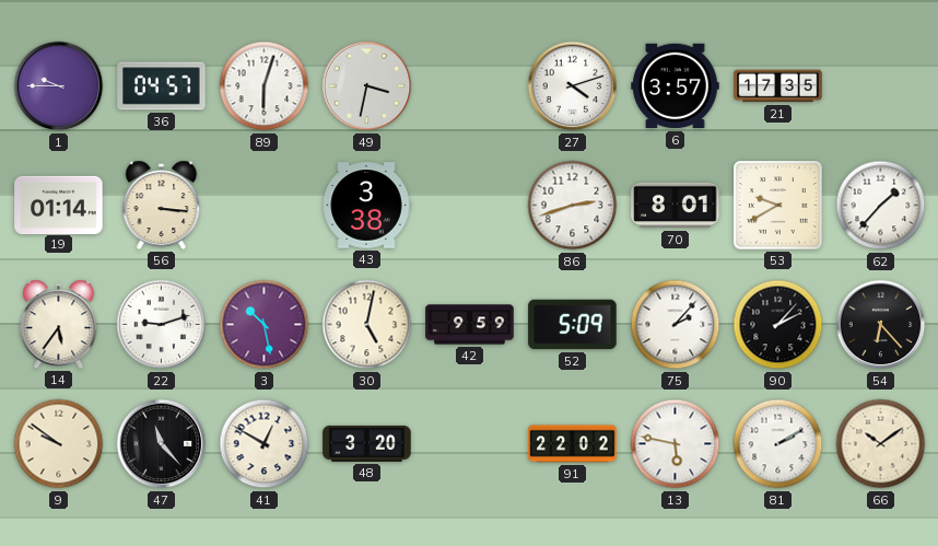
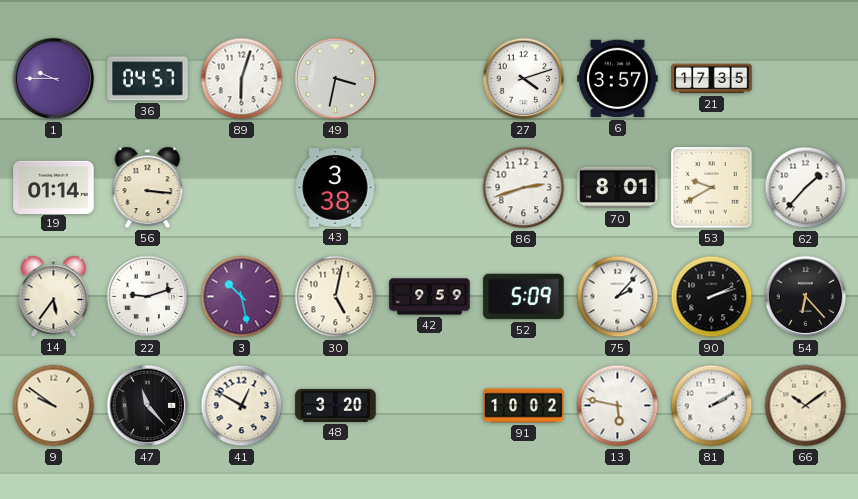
90: 2:07 -> 2:12
91: 22:02 -> 10:02
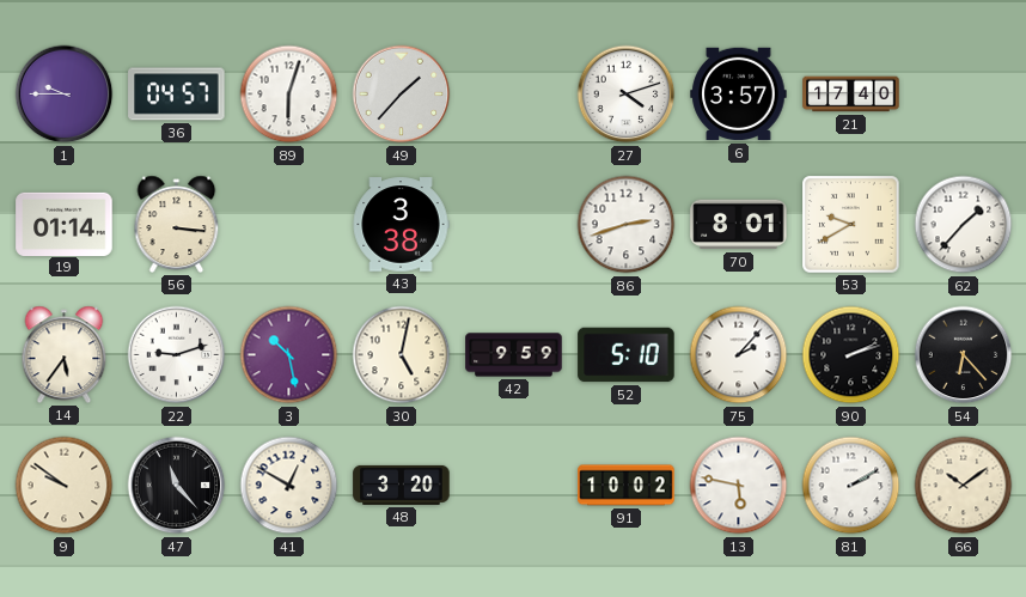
49: 3:32 -> 1:37
21: 17:35 -> 17:40
52: 5:09 -> 5:10
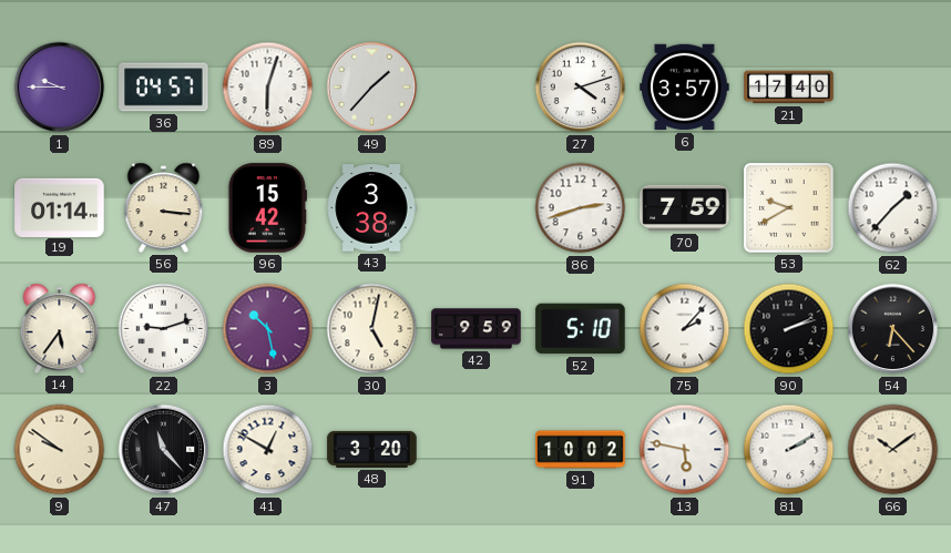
96: none -> 15:42
70: 8:01 -> 7:59
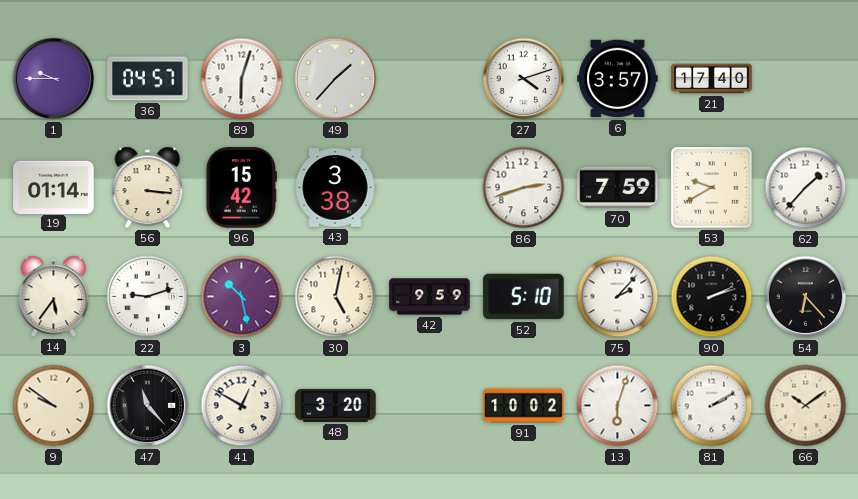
13: 5:47 -> 6:03
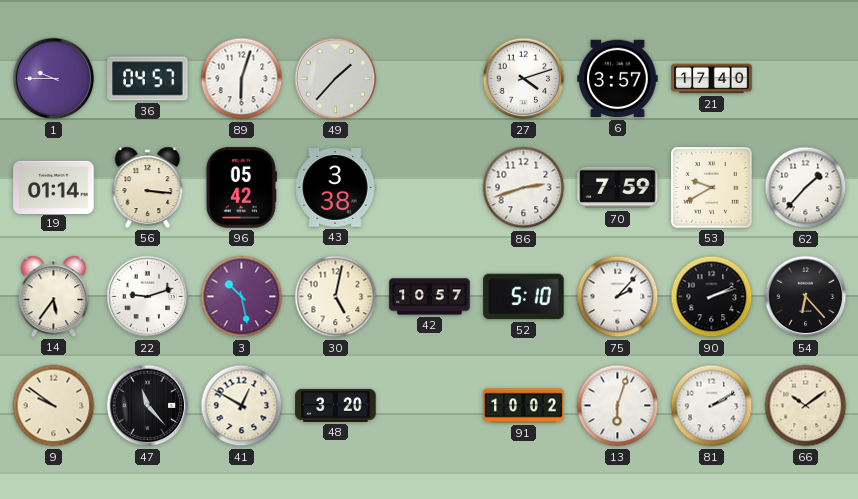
96: 15:42 -> 05:42
42: 9:59 -> 10:57
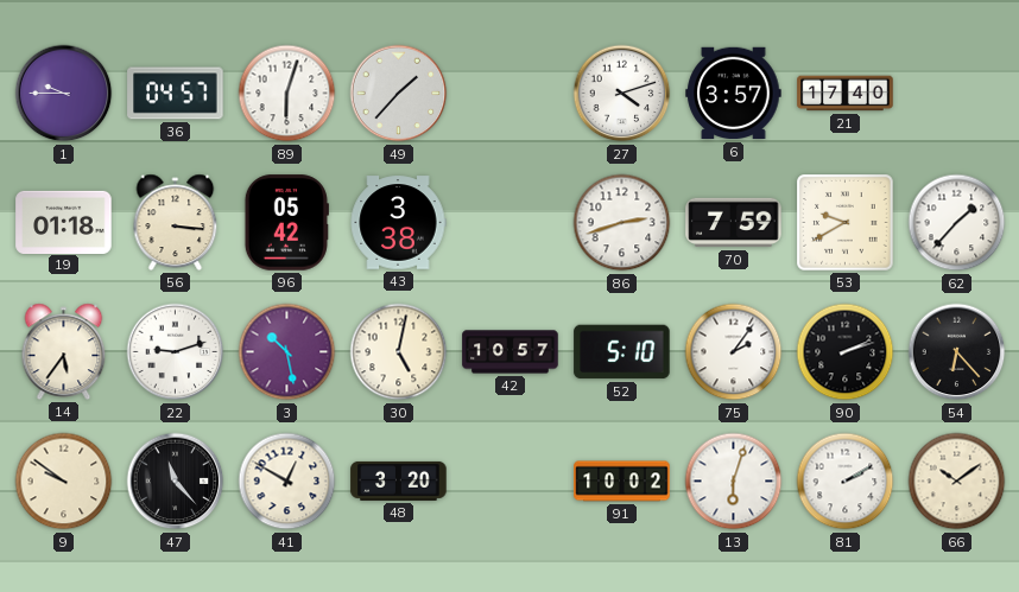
19: 01:14 -> 01:18
75: 2:07 -> 2:06
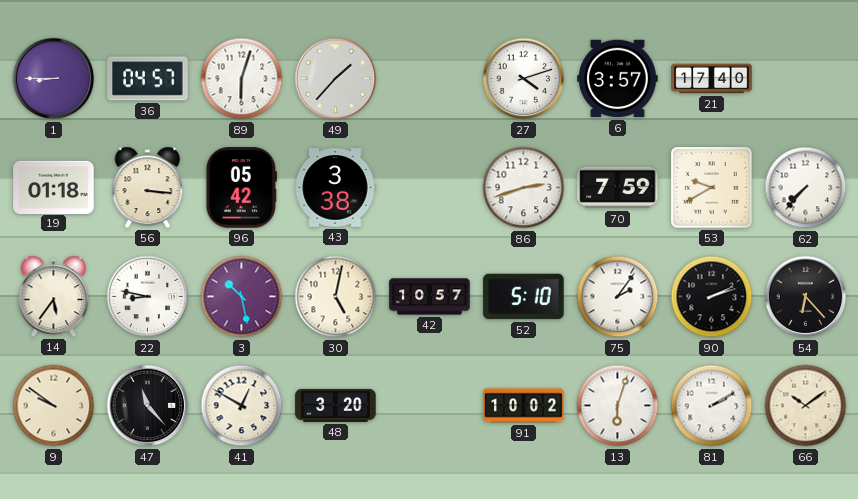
1: 9:45 -> 8:45
62: 1:37 -> 7:37
22: 9:12 -> 8:47
